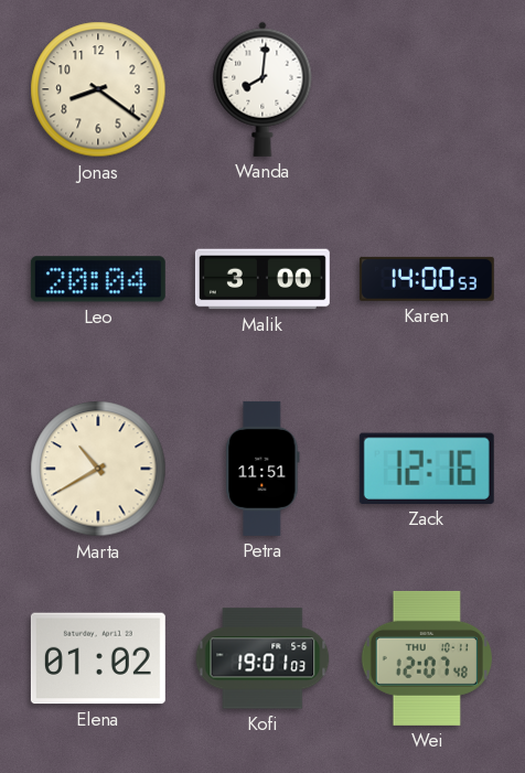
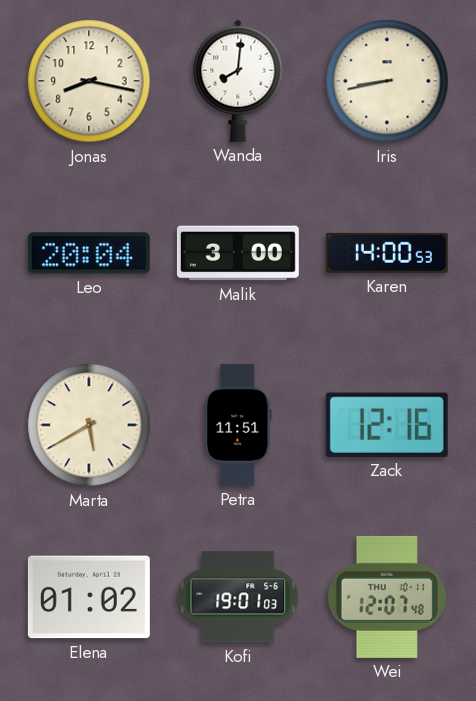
Jonas: 8:21 -> 8:17
Iris: none -> 8:43
Marta: 10:40 -> 5:40
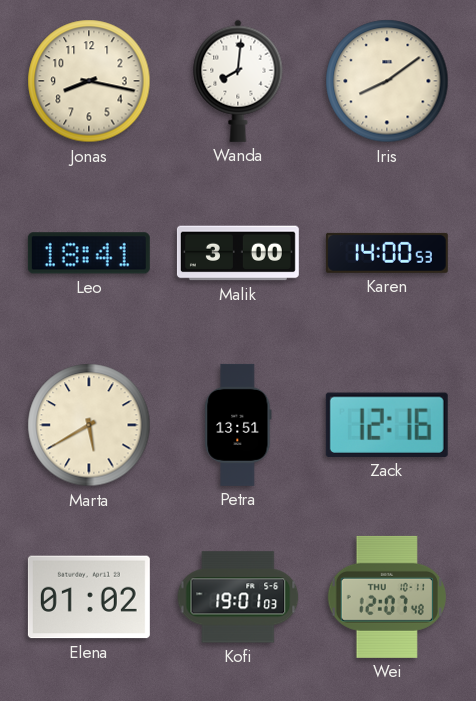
Iris: 8:43 -> 8:09
Leo: 20:04 -> 18:41
Petra: 11:51 -> 13:51
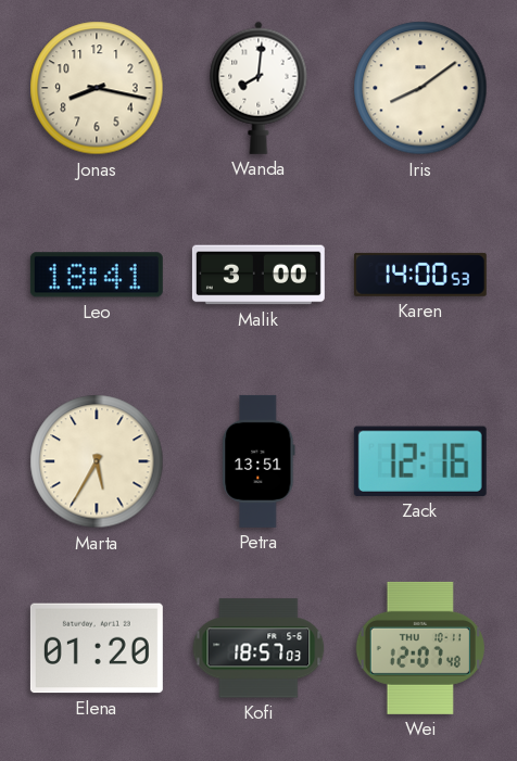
Marta: 5:40 -> 5:35
Elena: 01:02 -> 01:20
Kofi: 19:01 -> 18:57
